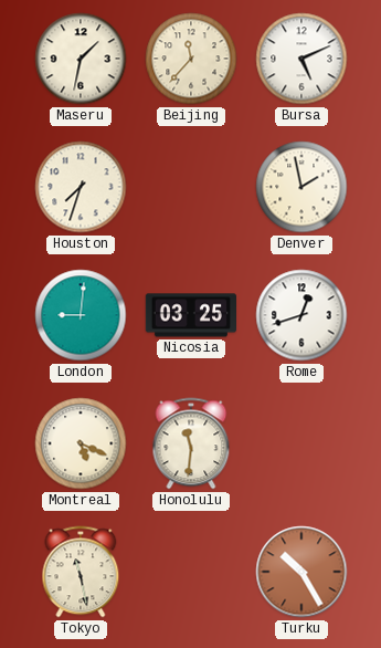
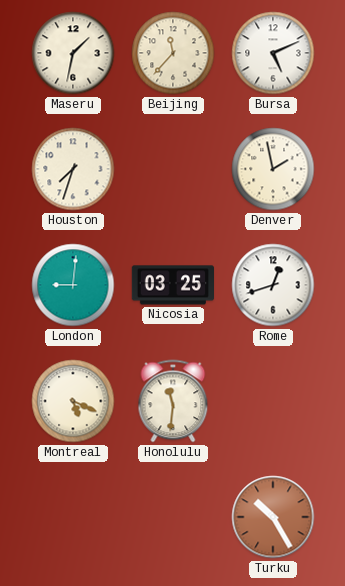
Tokyo: 11:28 -> none
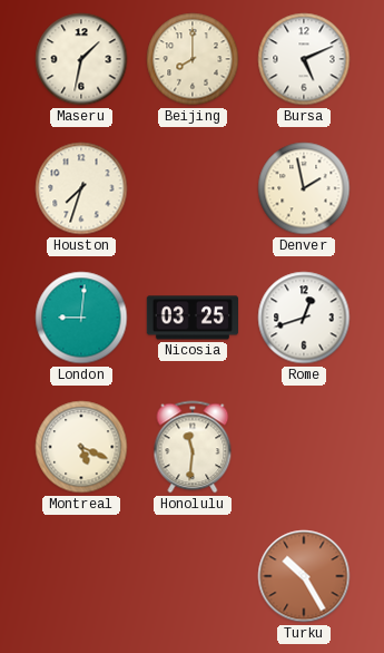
Beijing: 11:37 -> 8:00
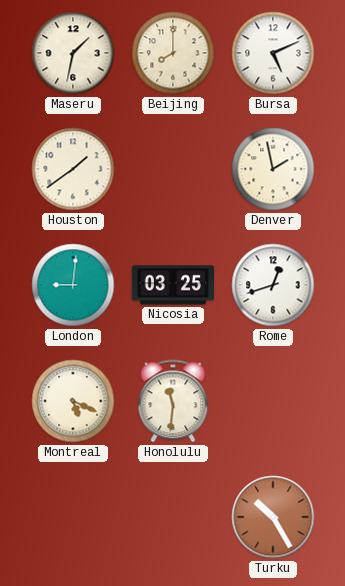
Houston: 7:33 -> 1:39
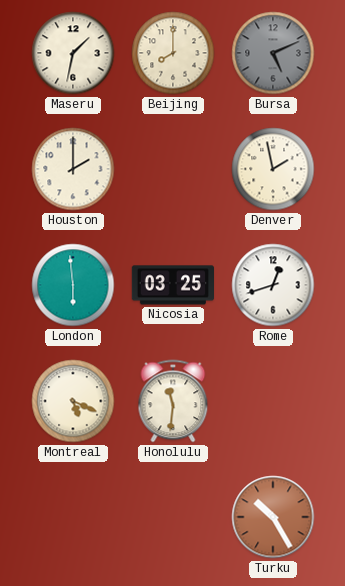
Bursa dial: white -> grey
Houston: 1:39 -> 2:00
London: 9:01 -> 5:59
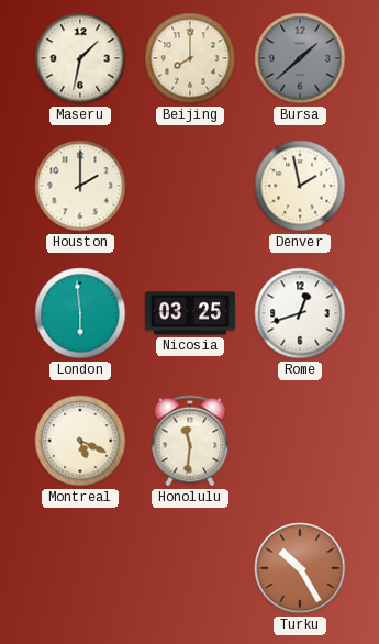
Bursa: 5:11 -> 1:38
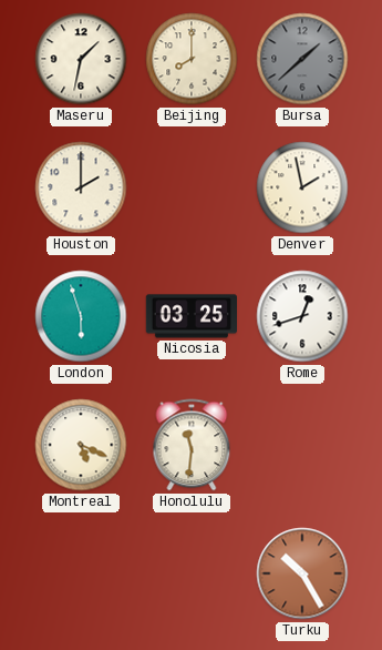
London: 5:59 -> 5:57
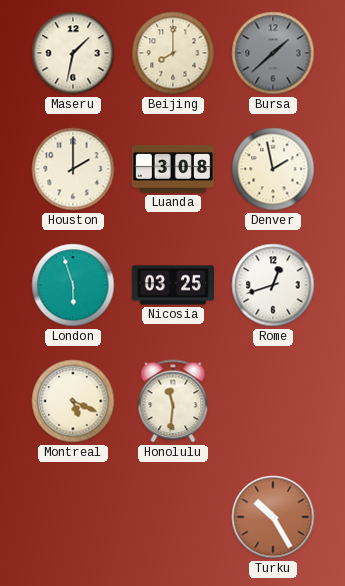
Luanda: none -> 3:08
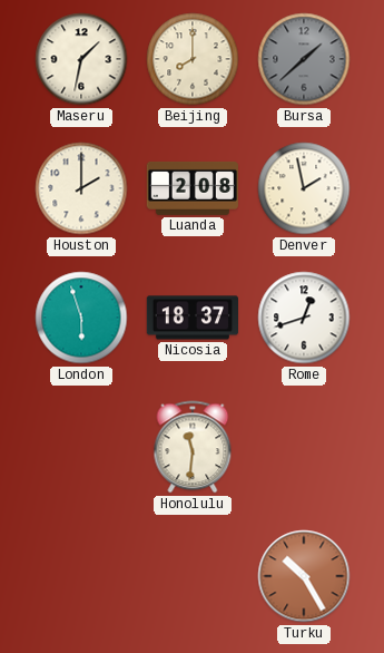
Luanda: 3:08 -> 2:08
Nicosia: 03:25 -> 18:37
Montreal: 5:19 -> none
